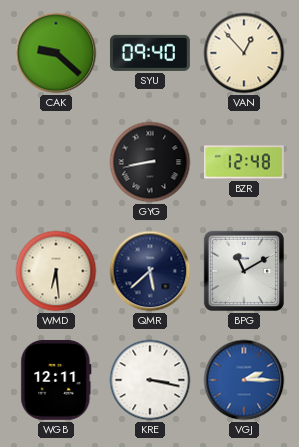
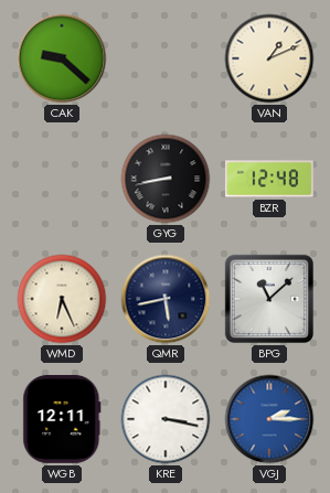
SYU: 09:40 -> none
VAN: 12:53 -> 1:11
WMD: 6:29 -> 6:26
QMR: 5:38 -> 5:43
BPG: 11:10 -> 11:08
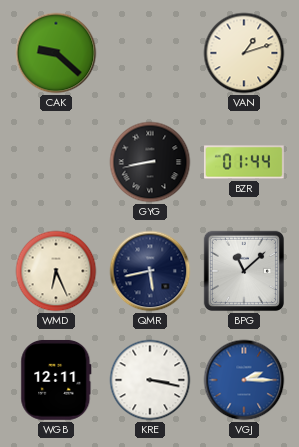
VAN: 1:11 -> 1:12
BZR: 12:48 -> 01:44
